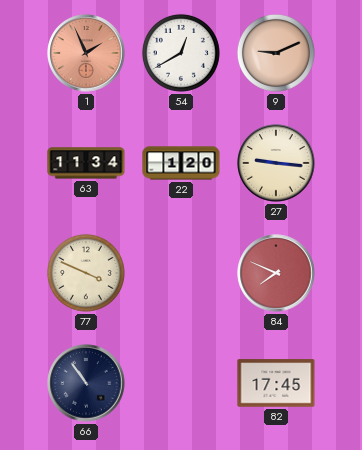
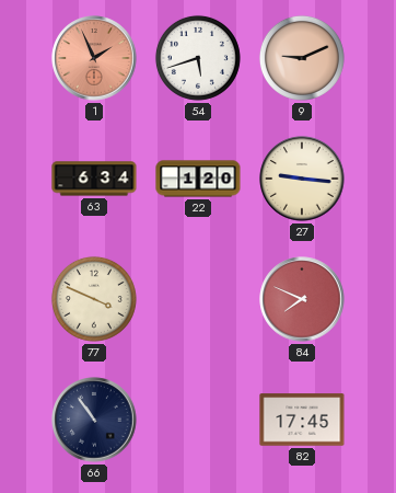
54: 12:40 -> 5:42
63: 11:34 -> 6:34
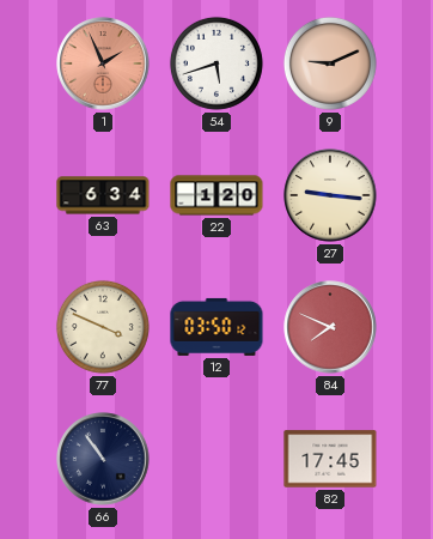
12: none -> 03:50
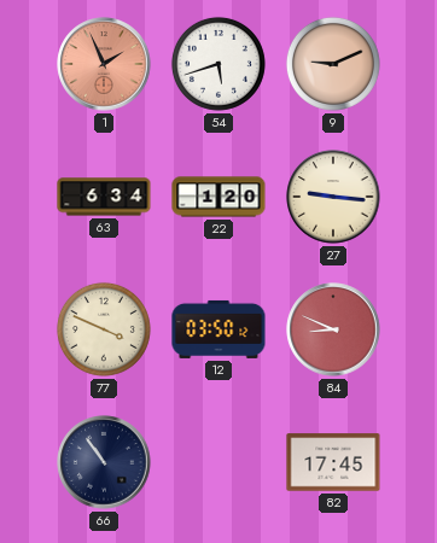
84: 7:49 -> 8:49
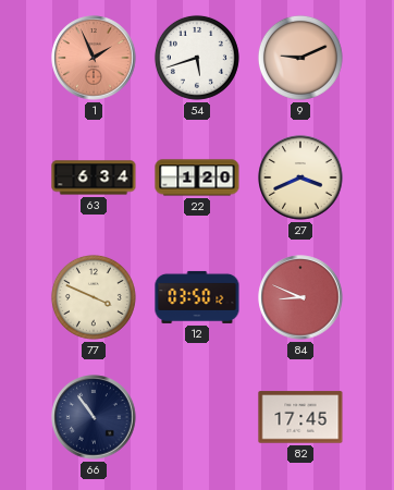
27: 9:16 -> 3:41
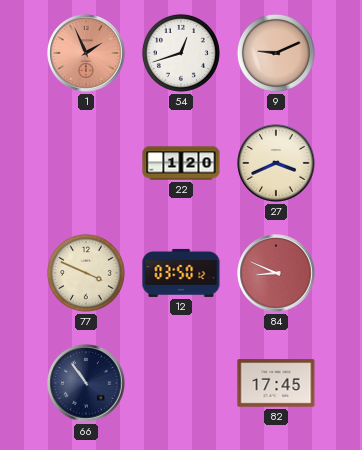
54: 5:42 -> 12:42
63: 6:34 -> none
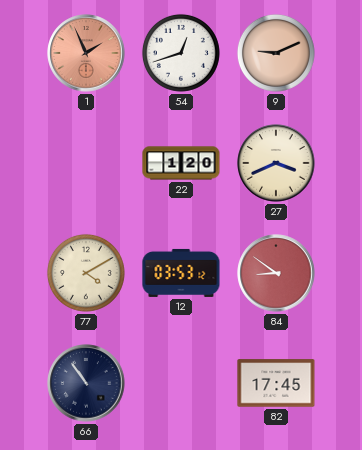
77: 3:49 -> 4:10
12: 03:50 -> 03:53
84: 8:49 -> 8:51
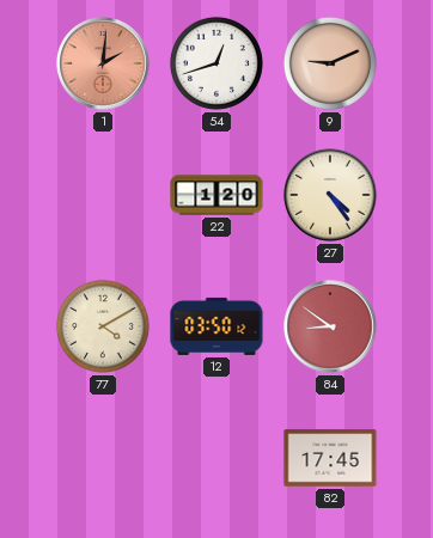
1: 1:56 -> 2:01
27: 3:41 -> 4:24
12: 03:53 -> 03:50
66: 10:54 -> none
